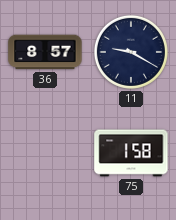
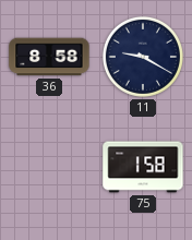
36: 8:57 -> 8:58
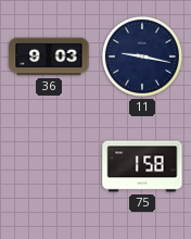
36: 8:58 -> 9:03
11: 9:20 -> 9:17
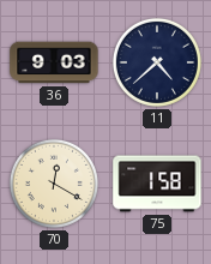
11: 9:17 -> 4:38
70: none -> 12:20
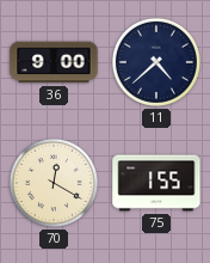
36: 9:03 -> 9:00
75: 1:58 -> 1:55
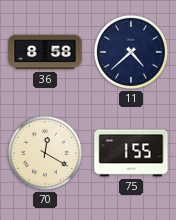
36: 9:00 -> 8:58
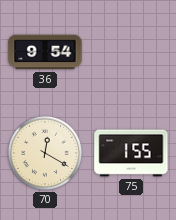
36: 8:58 -> 9:54
11: 4:38 -> none
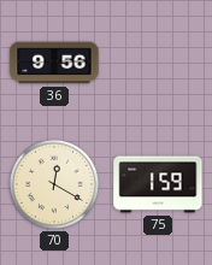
36: 9:54 -> 9:56
75: 1:55 -> 1:59
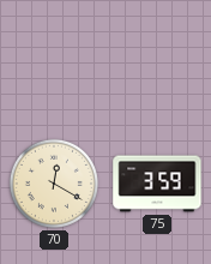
36: 9:56 -> none
75: 1:59 -> 3:59
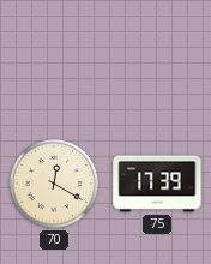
75: 3:59 -> 17:39
